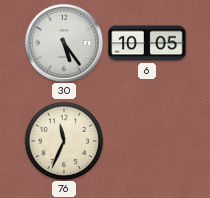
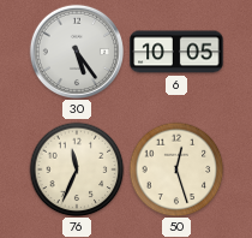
50: none -> 12:27
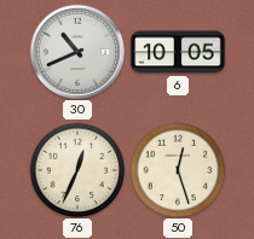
30: 5:24 -> 10:41
76: 11:34 -> 12:34
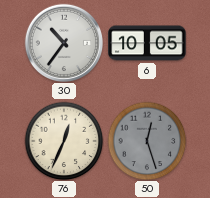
30: 10:41 -> 10:36
50 dial: cream -> grey
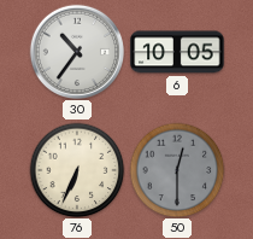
76: 12:34 -> 6:34
50: 12:27 -> 12:30
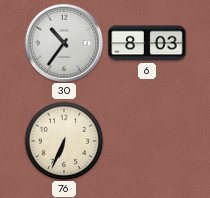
6: 10:05 -> 8:03
50: 12:30 -> none
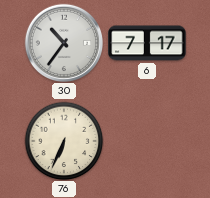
6: 8:03 -> 7:17
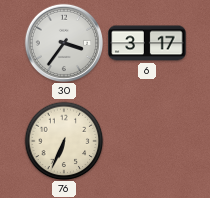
30: 10:36 -> 3:36
6: 7:17 -> 3:17
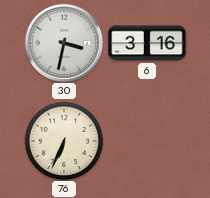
30: 3:36 -> 3:32
6: 3:17 -> 3:16
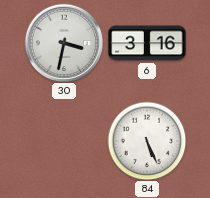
76: 6:34 -> none
84: none -> 5:26
